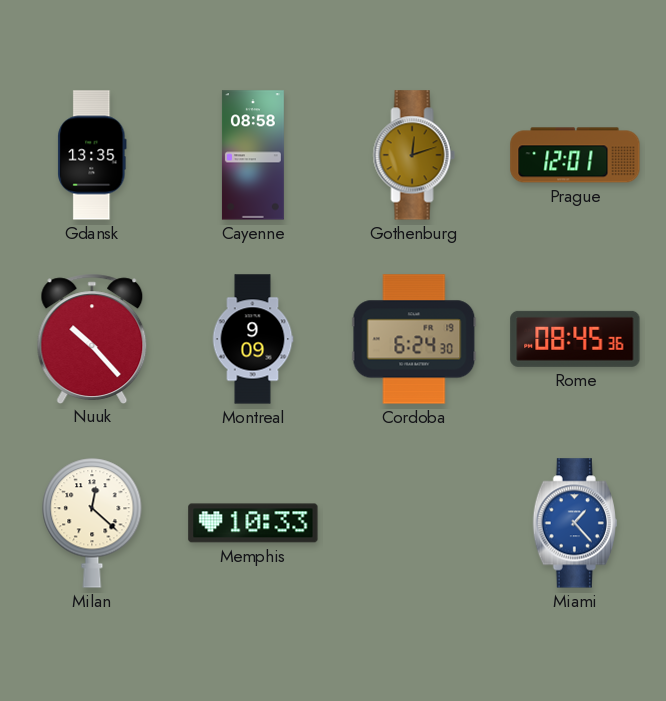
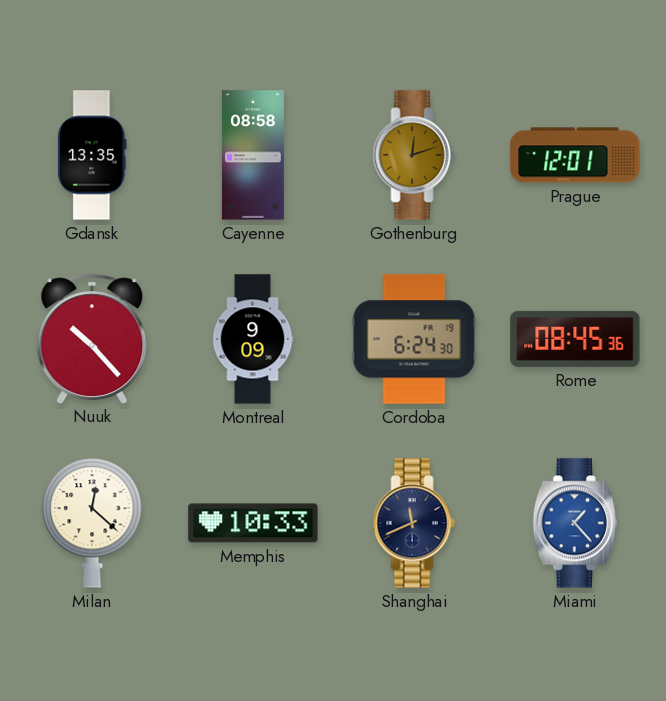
Shanghai: none -> 11:41
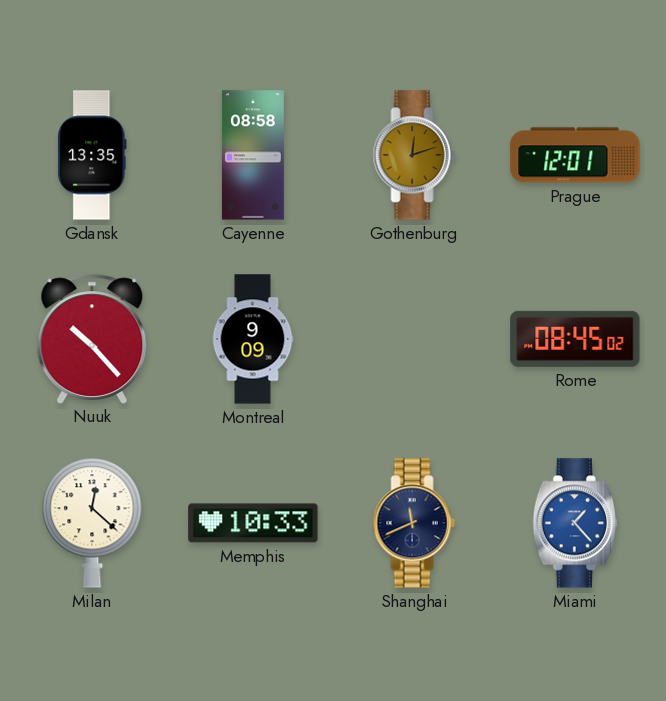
Cordoba: 6:24 -> none
Rome: 08:45:36 -> 08:45:02
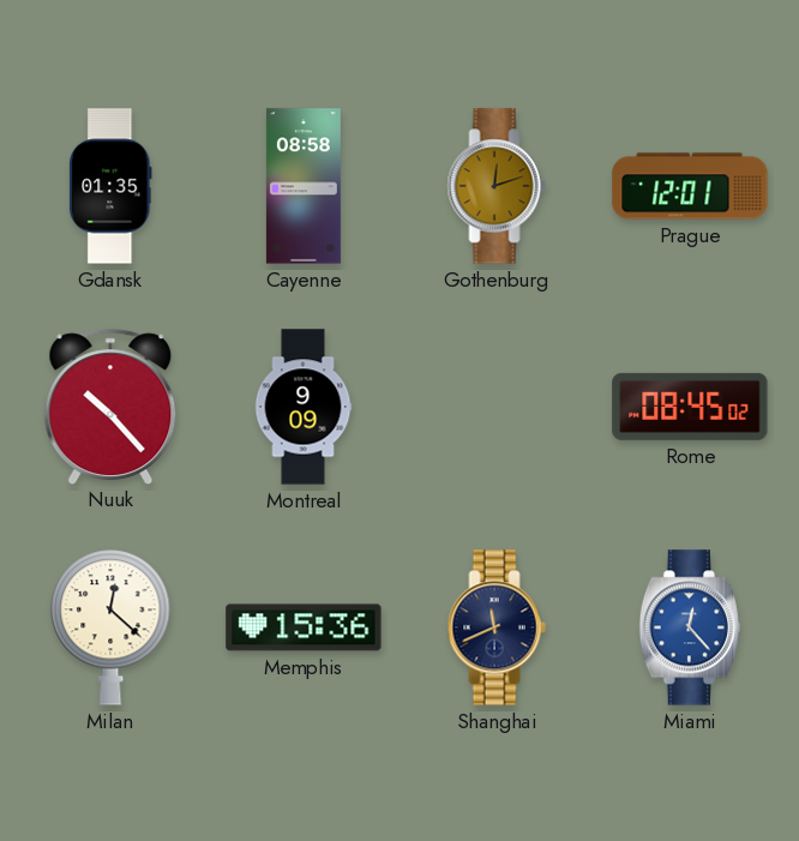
Gdansk: 13:35 -> 01:35
Memphis: 10:33 -> 15:36
Miami: 1:23 -> 12:23
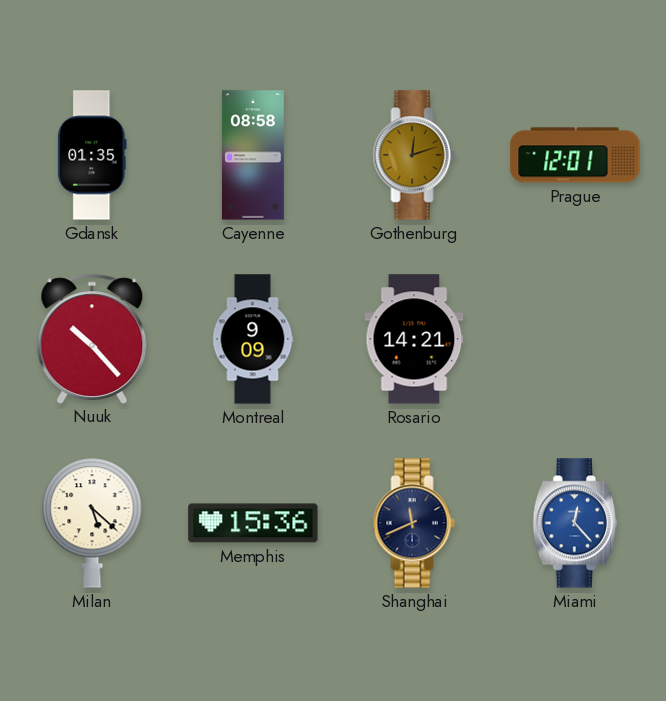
Rosario: none -> 14:21
Rome: 08:45 -> none
Milan: 12:22 -> 5:22
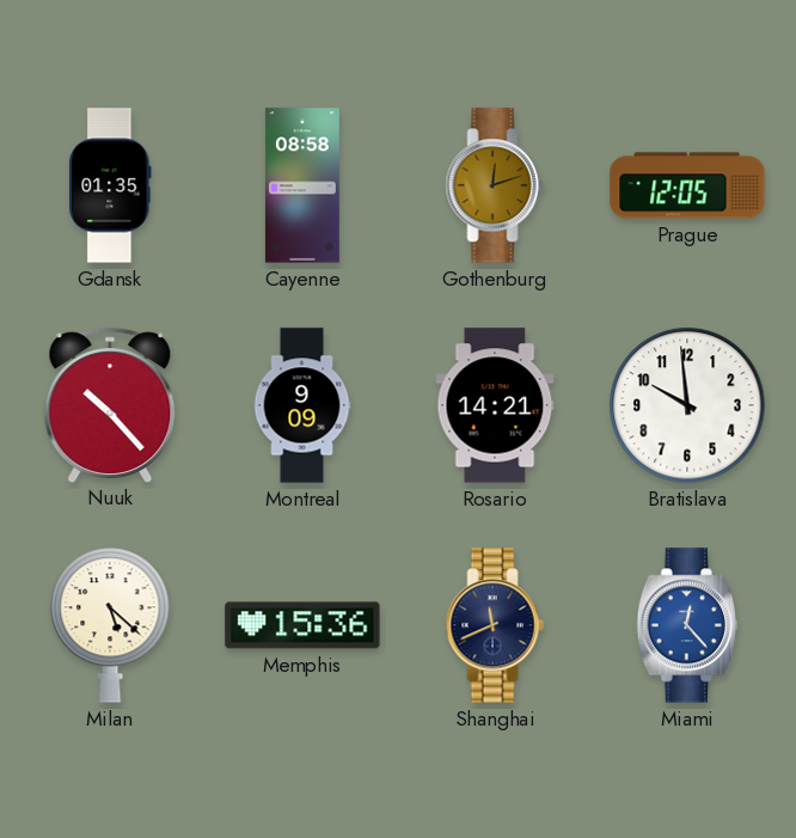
Prague: 12:01 -> 12:05
Bratislava: none -> 9:59
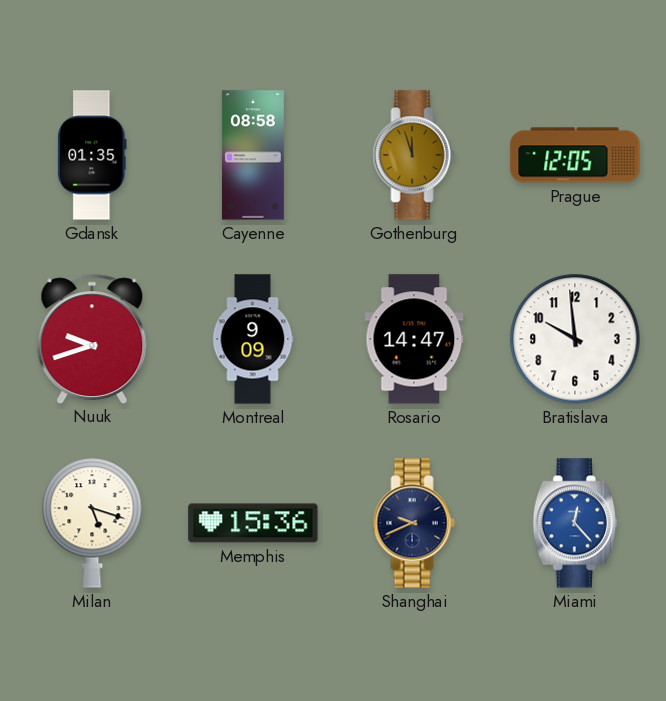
Gothenburg: 12:12 -> 11:57
Nuuk: 10:23 -> 9:42
Rosario: 14:21 -> 14:47
Milan: 5:22 -> 5:18
Shanghai: 11:41 -> 9:41
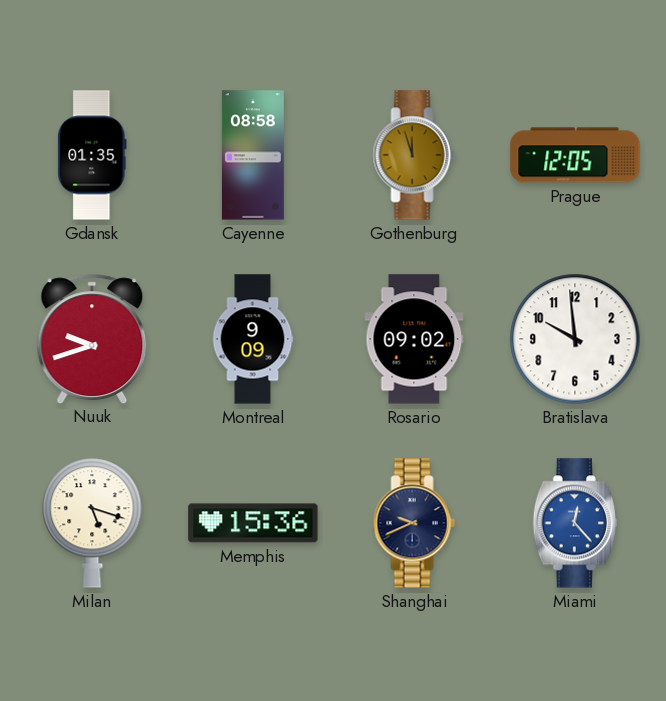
Rosario: 14:47 -> 09:02
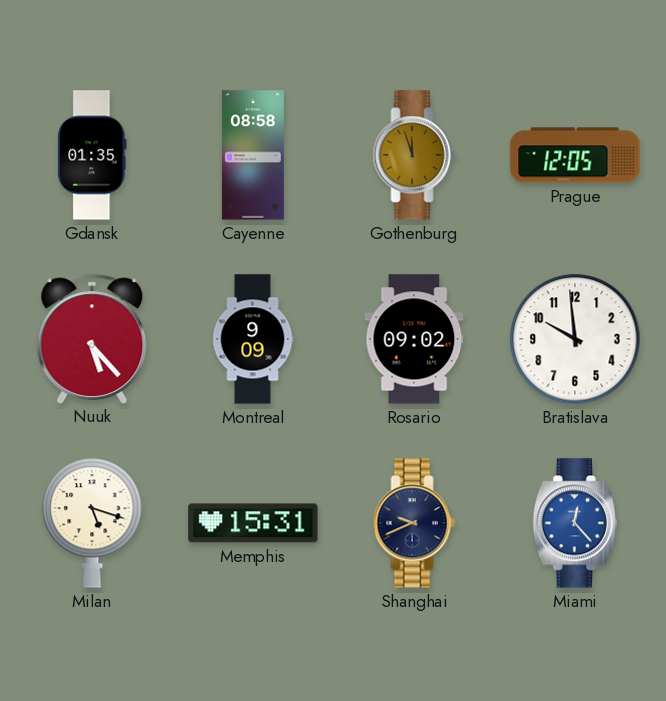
Nuuk: 9:42 -> 5:23
Memphis: 15:36 -> 15:31
